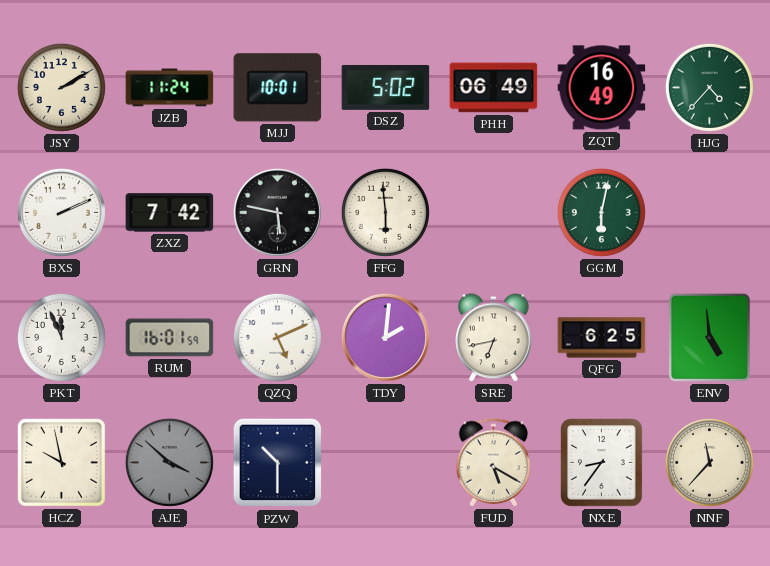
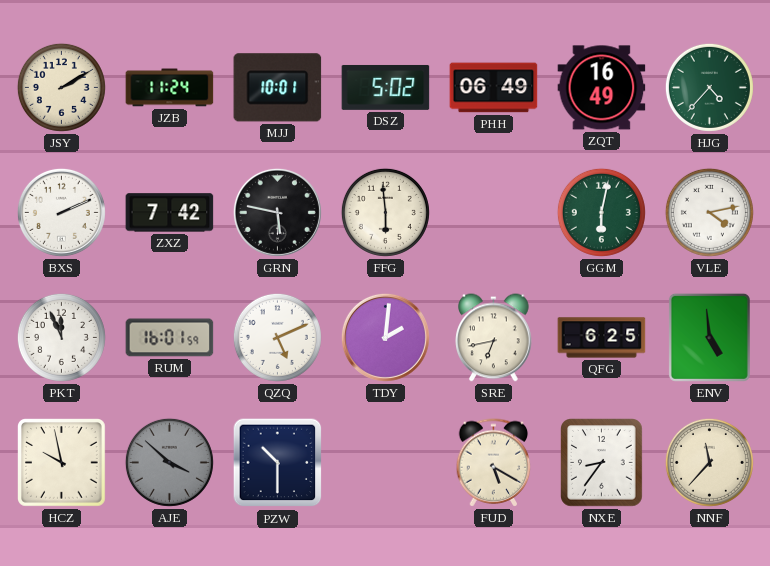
VLE: none -> 4:13
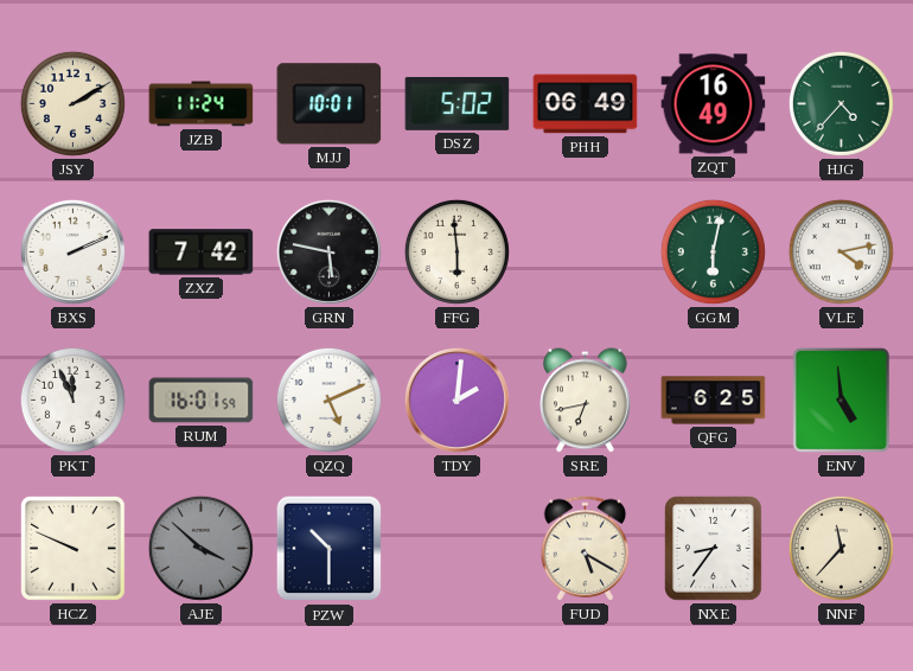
HCZ: 9:58 -> 9:49
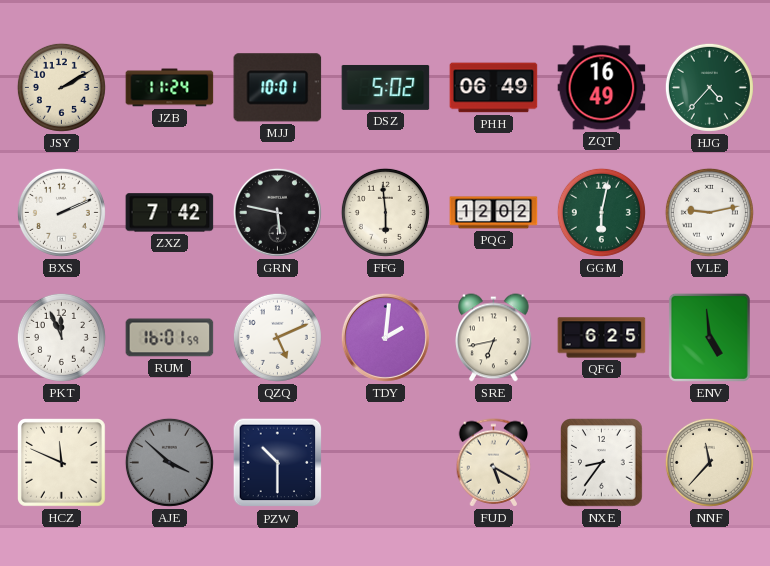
PQG: none -> 12:02
VLE: 4:13 -> 9:13
HCZ: 9:49 -> 11:49
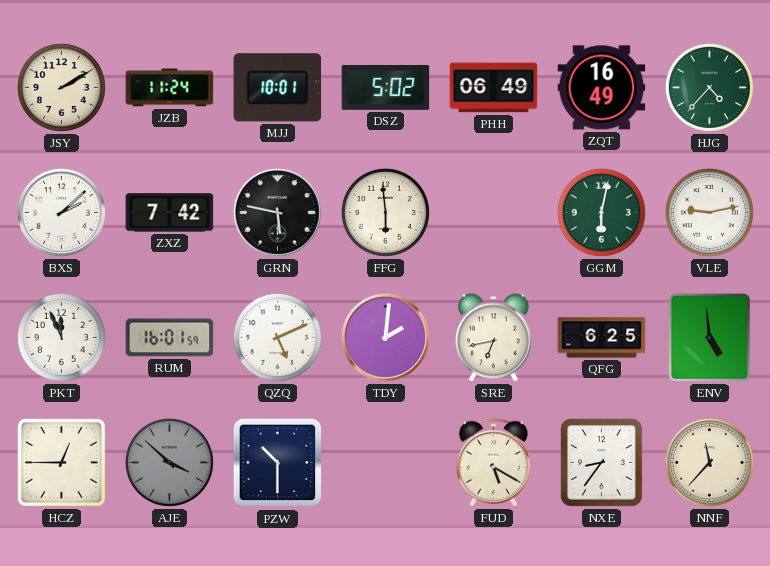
BXS: 2:11 -> 2:08
PQG: 12:02 -> none
HCZ: 11:49 -> 12:45
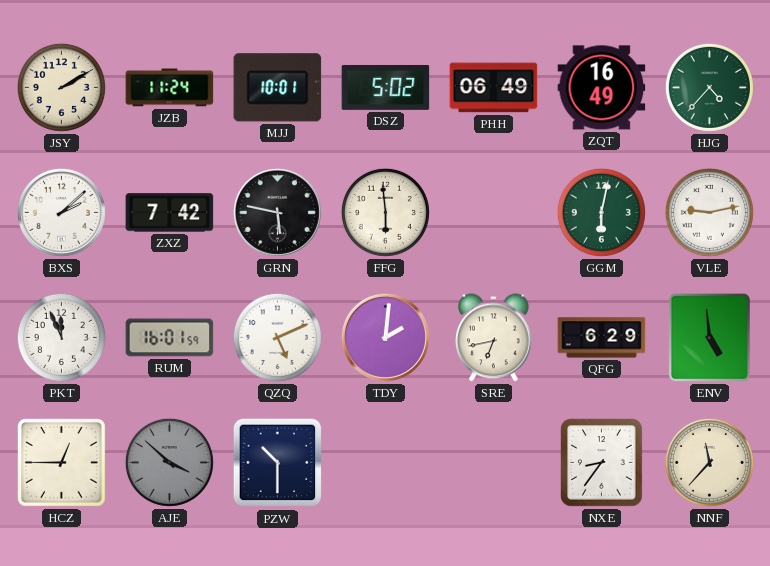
QFG: 6:25 -> 6:29
FUD: 5:20 -> none
